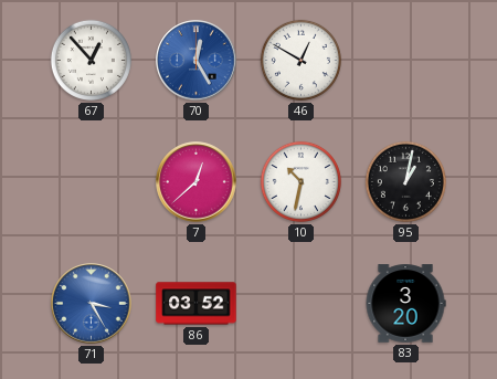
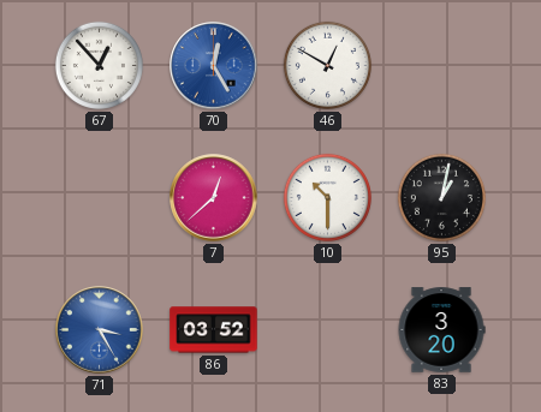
10: 10:32 -> 10:30
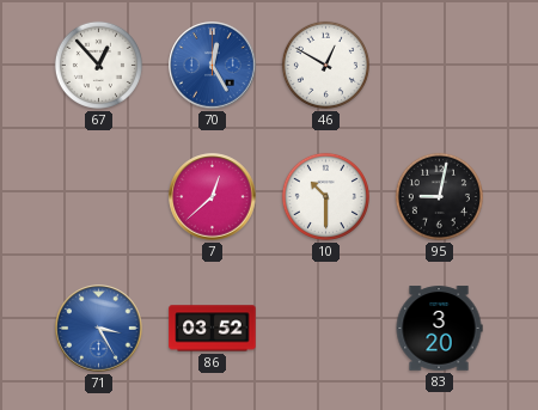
95: 1:02 -> 9:02
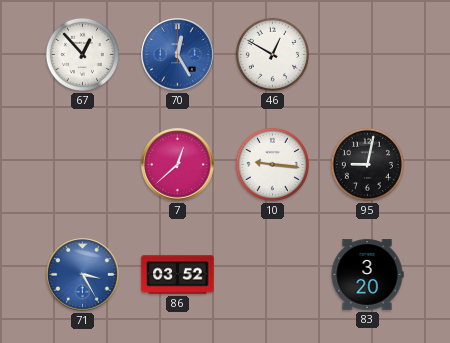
10: 10:30 -> 9:16
